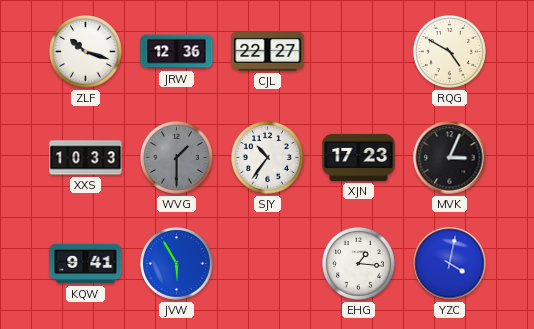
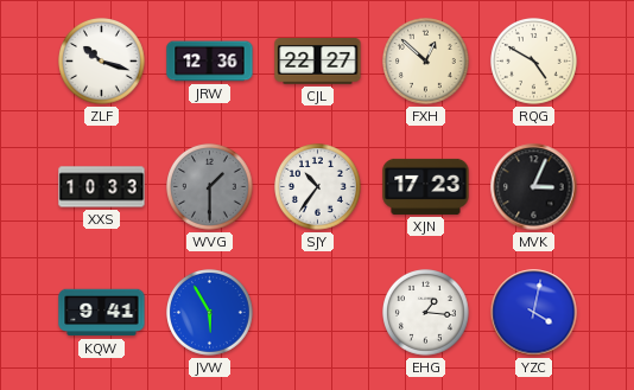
FXH: none -> 12:52
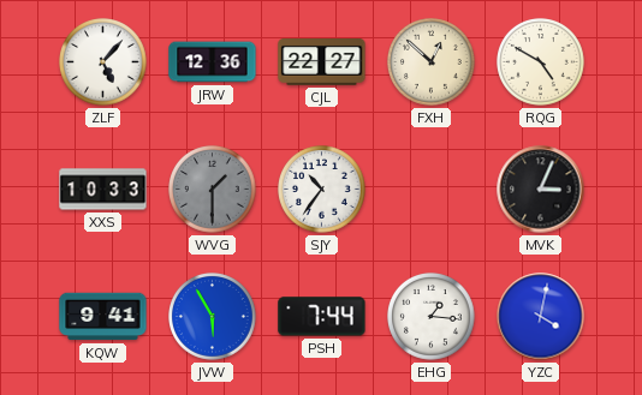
ZLF: 10:18 -> 5:07
XJN: 17:23 -> none
PSH: none -> 7:44
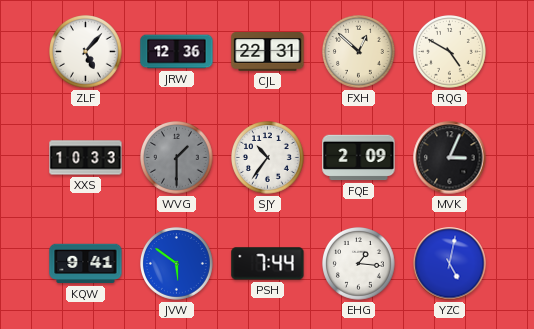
CJL: 22:27 -> 22:31
FQE: none -> 2:09
JVW: 5:55 -> 5:51
YZC: 4:02 -> 5:02
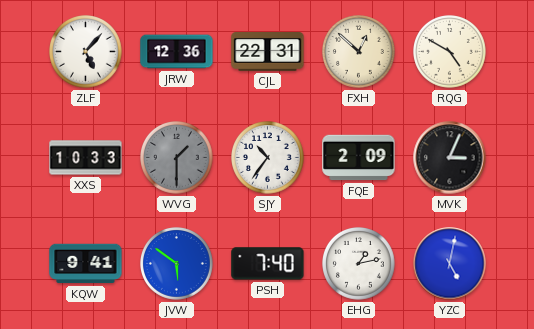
PSH: 7:44 -> 7:40
EHG: 1:16 -> 1:13
